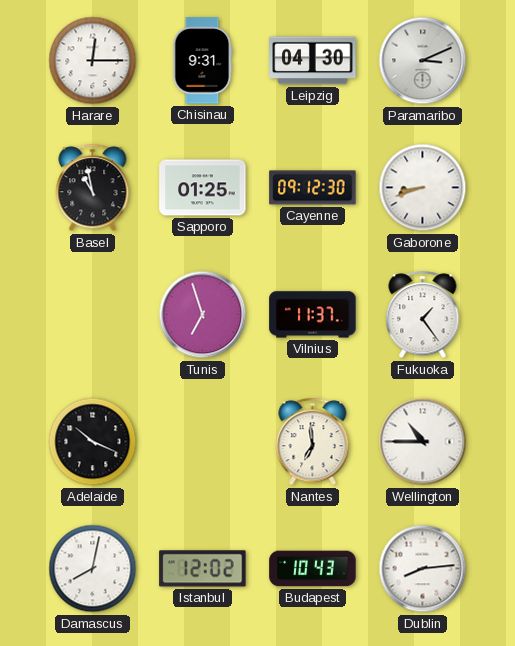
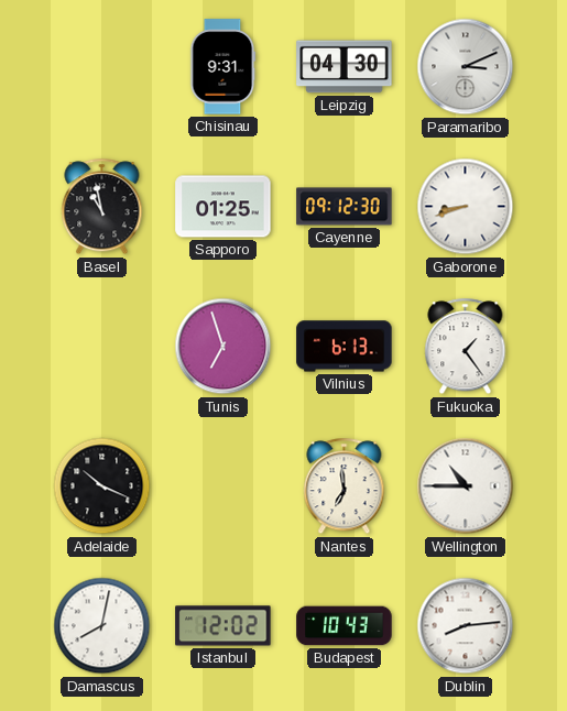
Harare: 12:15 -> none
Vilnius: 11:37 -> 6:13
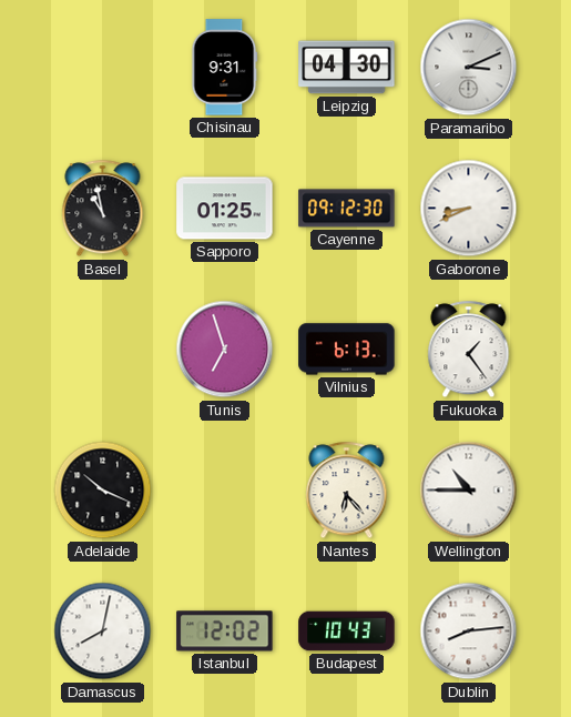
Gaborone: 8:42 -> 8:41
Nantes: 6:59 -> 6:23
